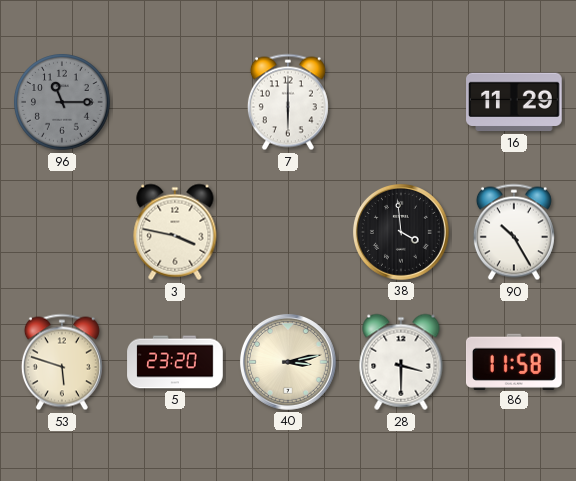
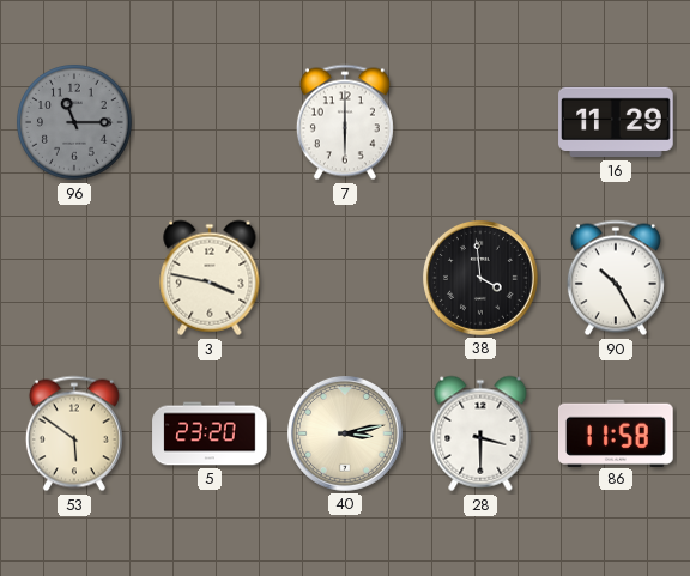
53: 5:48 -> 5:51
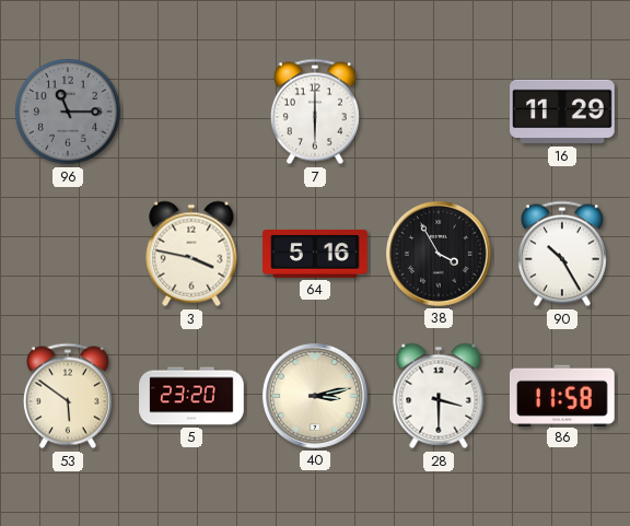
64: none -> 5:16
38: 3:59 -> 3:55
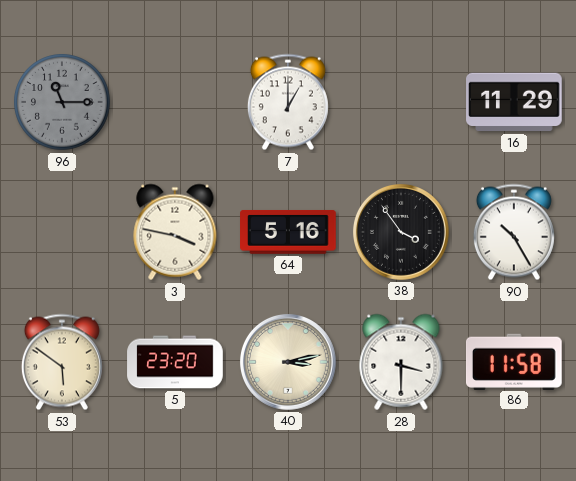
7: 6:00 -> 1:00
38: 3:55 -> 3:54
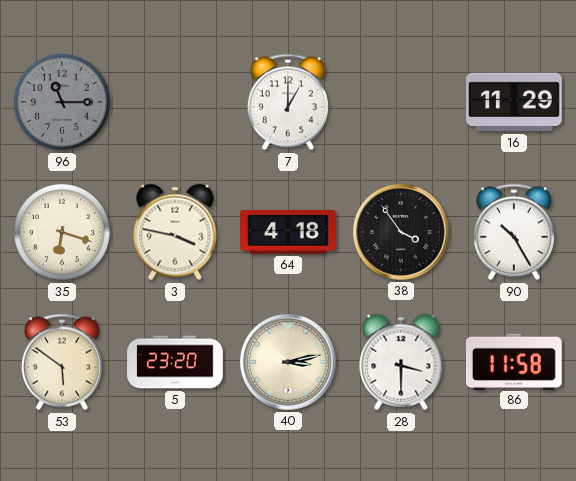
35: none -> 6:18
64: 5:16 -> 4:18
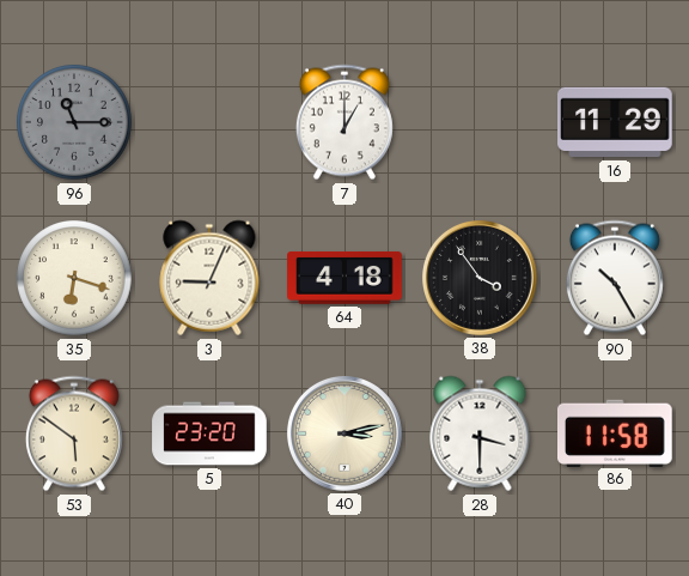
3: 3:47 -> 9:04
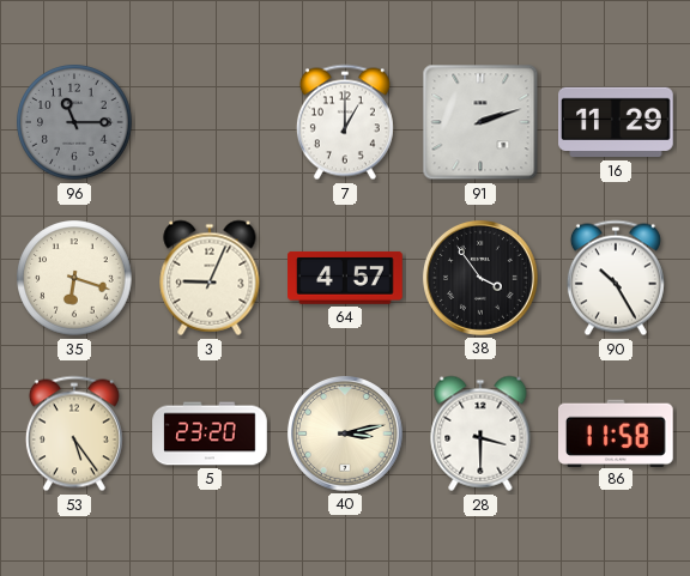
91: none -> 2:12
64: 4:18 -> 4:57
53: 5:51 -> 5:24
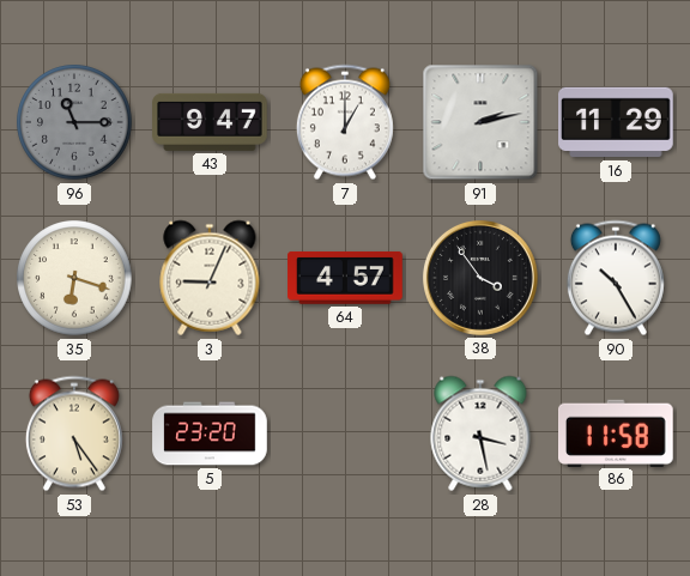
43: none -> 9:47
91: 2:12 -> 2:13
40: 3:13 -> none
28: 3:30 -> 3:28
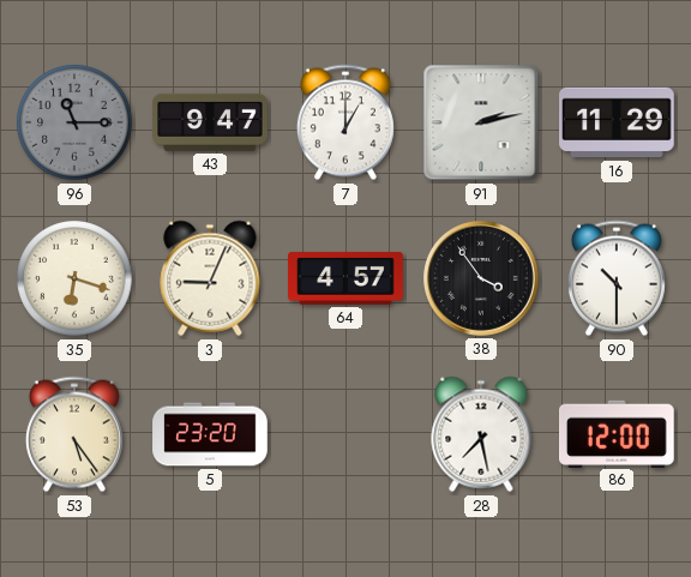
90: 10:25 -> 10:30
28: 3:28 -> 7:28
86: 11:58 -> 12:00
